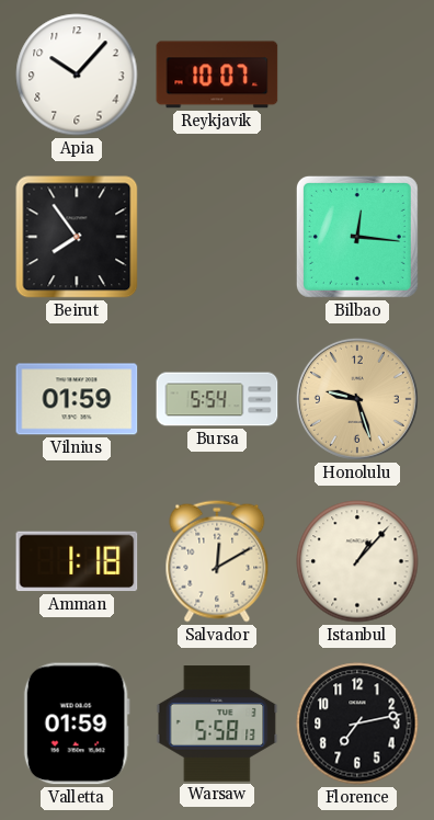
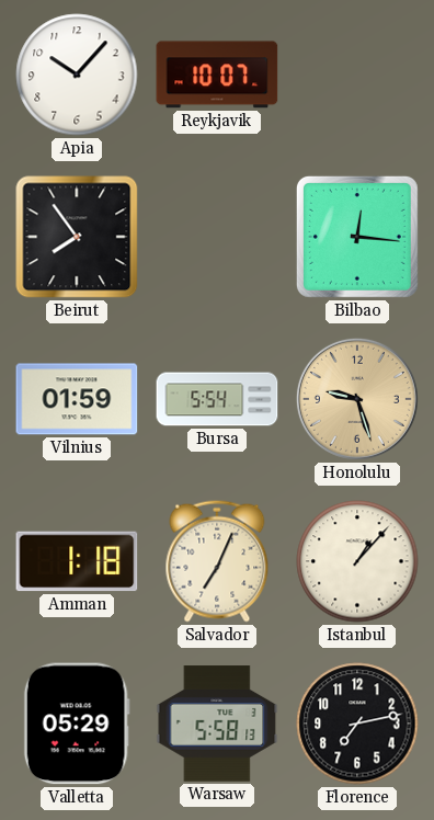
Salvador: 12:10 -> 7:04
Valletta: 01:59 -> 05:29
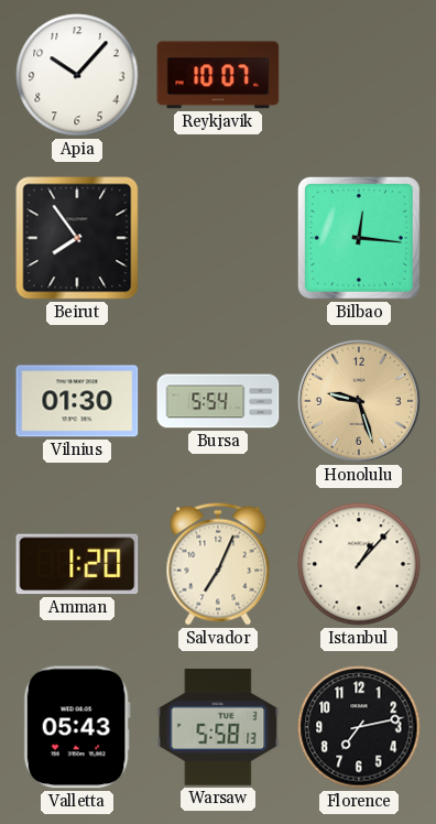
Vilnius: 01:59 -> 01:30
Amman: 1:18 -> 1:20
Valletta: 05:29 -> 05:43
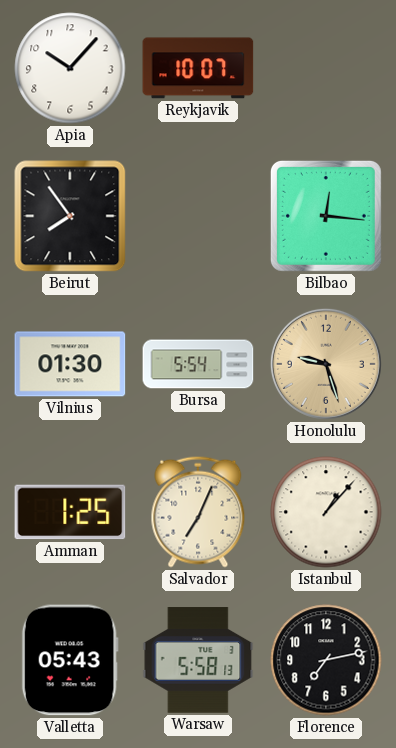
Amman: 1:20 -> 1:25
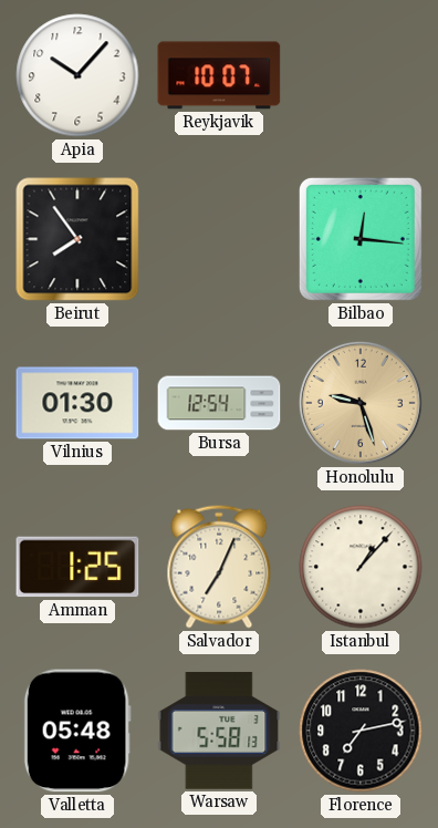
Bursa: 5:54 -> 12:54
Valletta: 05:43 -> 05:48
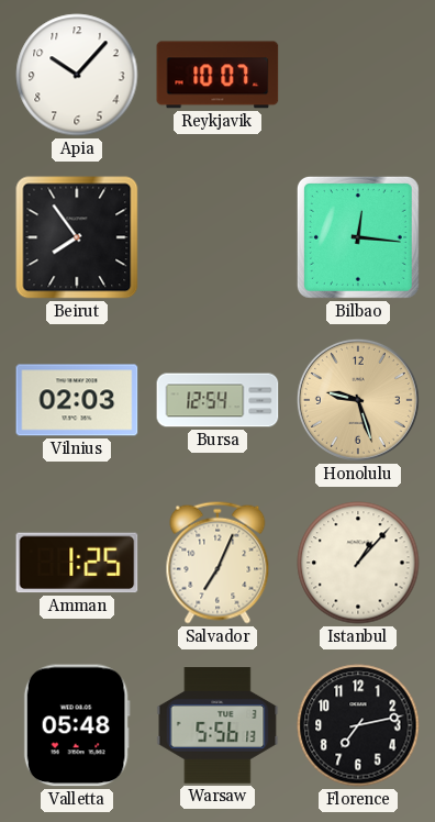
Vilnius: 01:30 -> 02:03
Warsaw: 5:58 -> 5:56
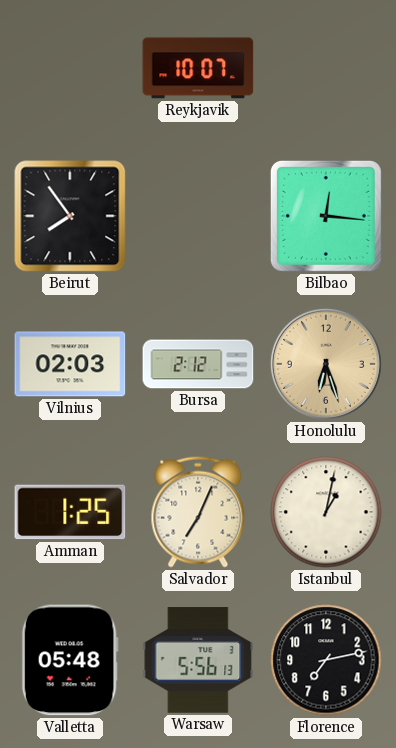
Apia: 10:07 -> none
Bursa: 12:54 -> 2:12
Honolulu: 9:27 -> 6:27
Istanbul: 1:07 -> 1:02
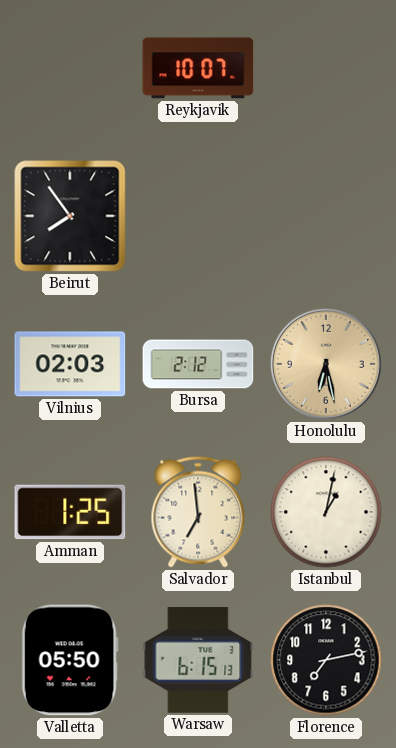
Bilbao: 12:16 -> none
Honolulu: 6:27 -> 6:28
Salvador: 7:04 -> 6:59
Valletta: 05:48 -> 05:50
Warsaw: 5:56 -> 6:15
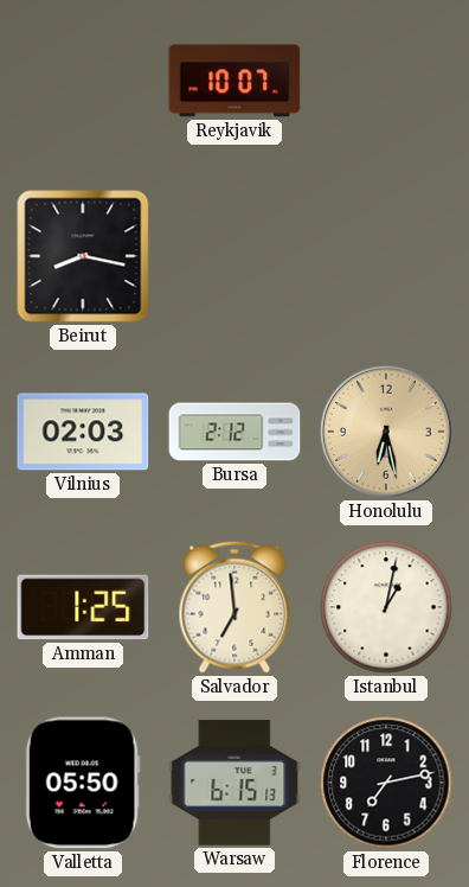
Beirut: 7:54 -> 8:17
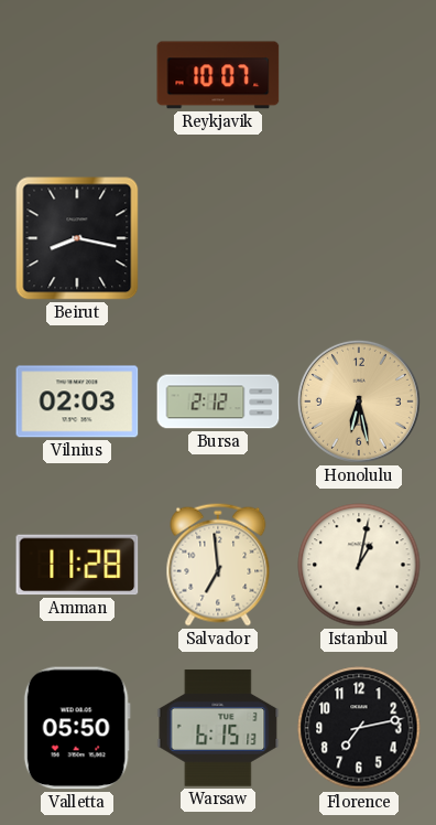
Amman: 1:25 -> 11:28
